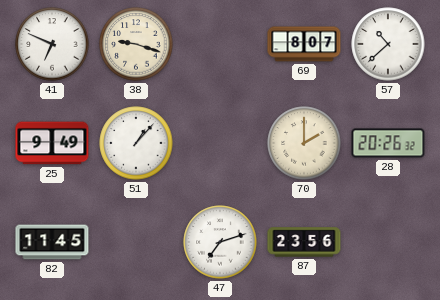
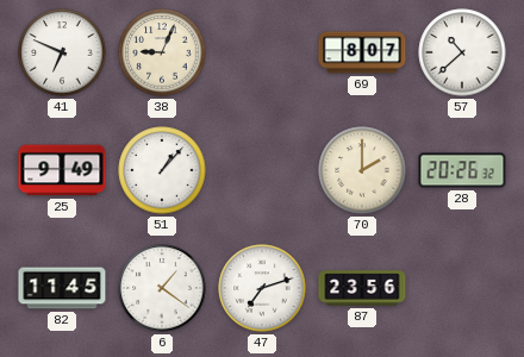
38: 9:18 -> 9:04
6: none -> 1:21
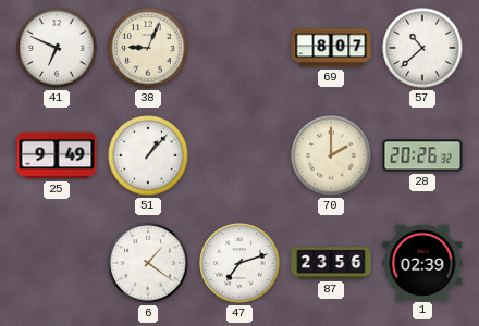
82: 11:45 -> none
1: none -> 02:39
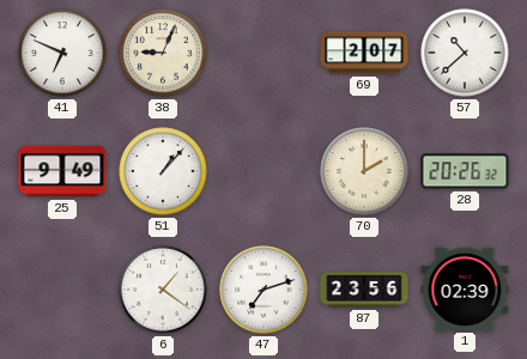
69: 8:07 -> 2:07
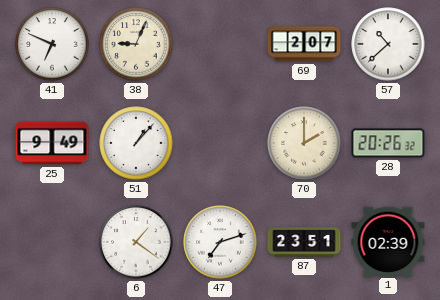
87: 23:56 -> 23:51
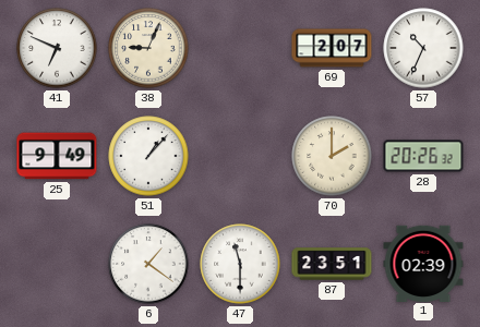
57: 10:38 -> 10:34
47: 7:12 -> 11:30
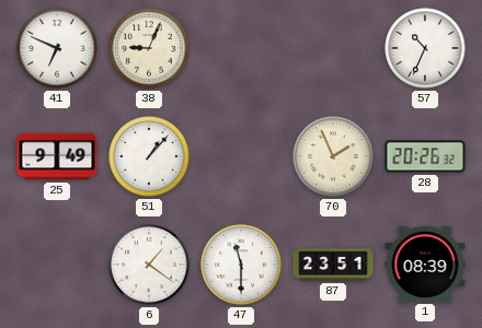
69: 2:07 -> none
70: 2:00 -> 1:56
1: 02:39 -> 08:39
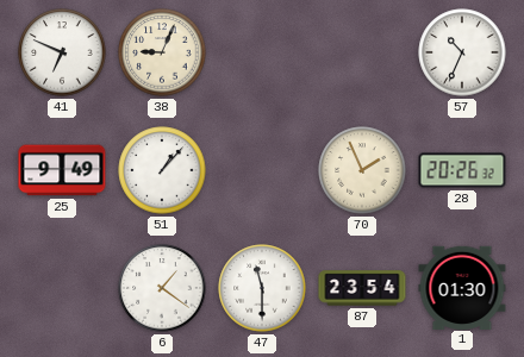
87: 23:51 -> 23:54
1: 08:39 -> 01:30
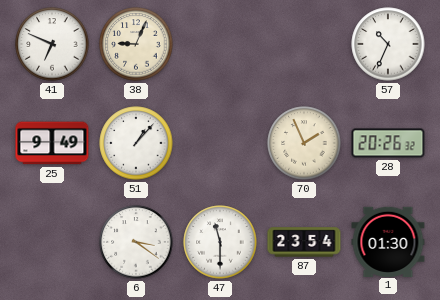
6: 1:21 -> 3:21
